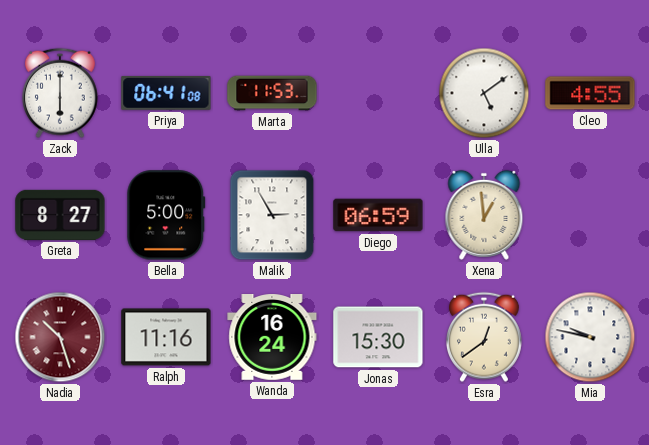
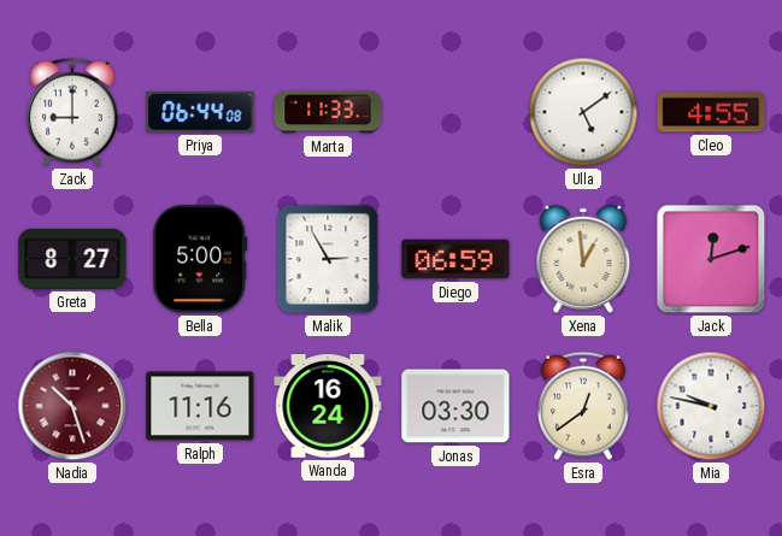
Zack: 6:00 -> 9:00
Priya: 06:41 -> 06:44
Marta: 11:53 -> 11:33
Jack: none -> 12:12
Jonas: 15:30 -> 03:30
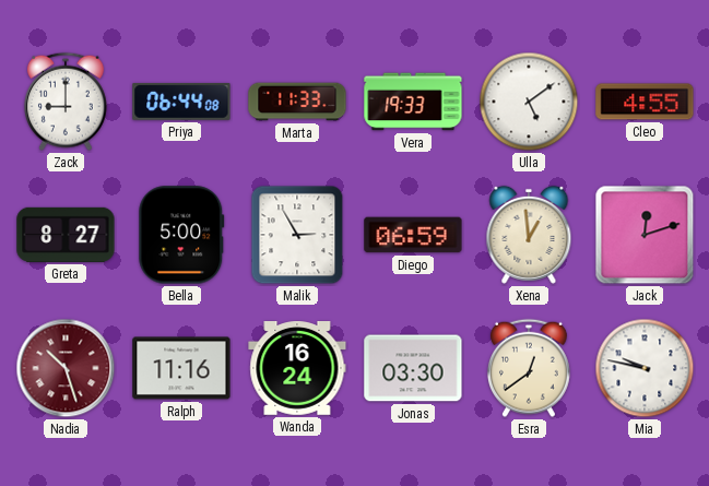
Vera: none -> 19:33
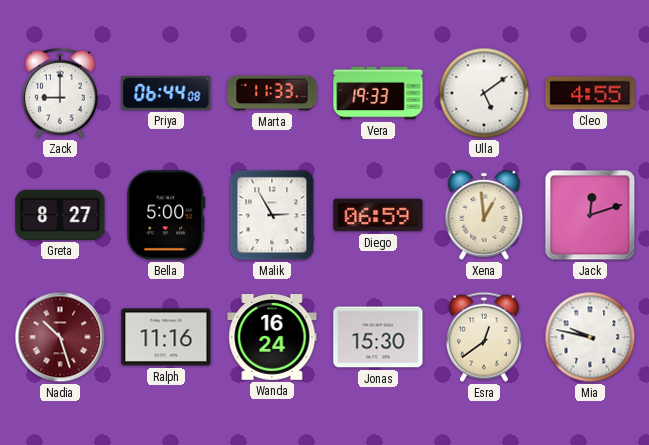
Jonas: 03:30 -> 15:30
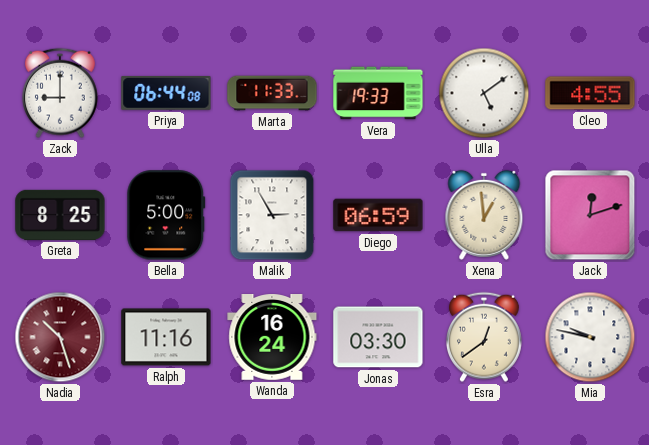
Greta: 8:27 -> 8:25
Jonas: 15:30 -> 03:30
